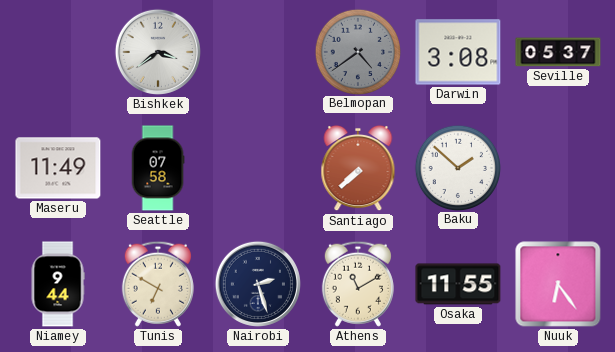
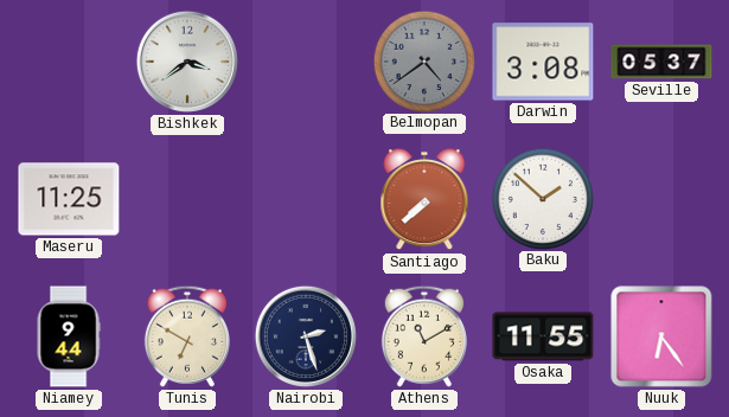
Maseru: 11:49 -> 11:25
Seattle: 07:58 -> none
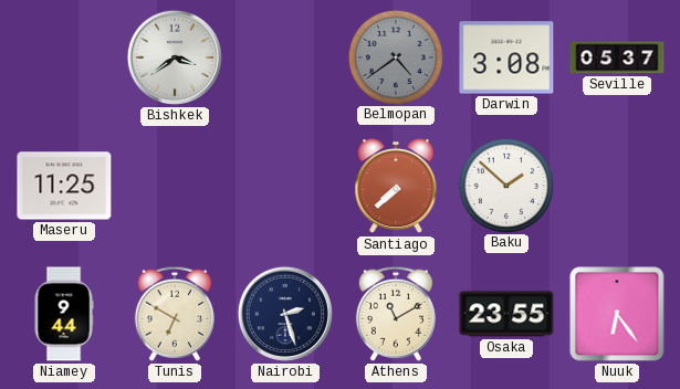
Osaka: 11:55 -> 23:55
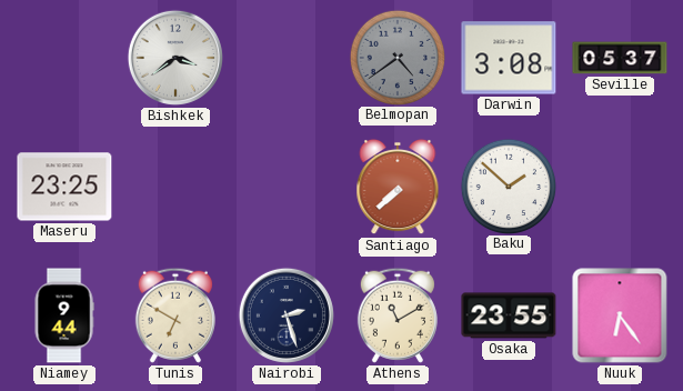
Maseru: 11:25 -> 23:25
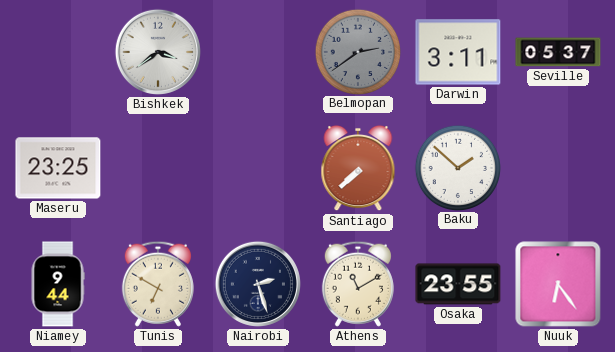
Belmopan: 4:39 -> 2:39
Darwin: 3:08 -> 3:11
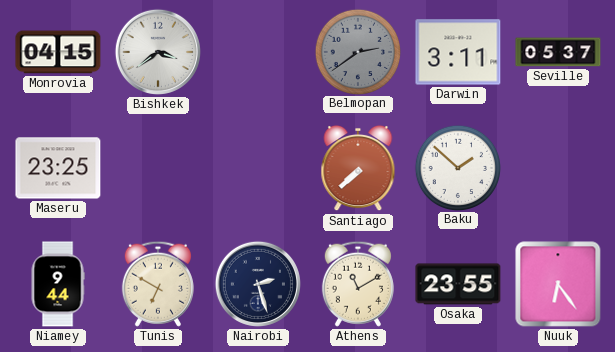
Monrovia: none -> 04:15
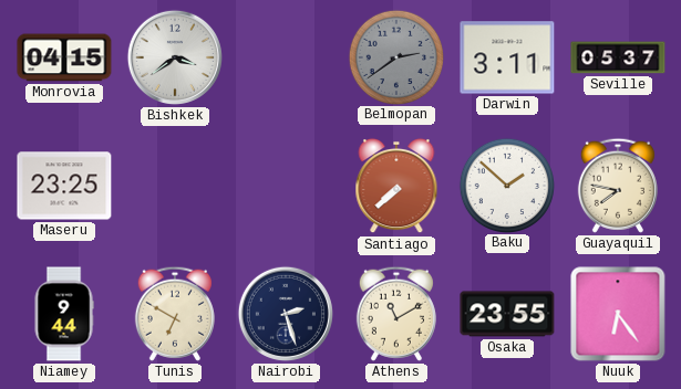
Guayaquil: none -> 7:47
